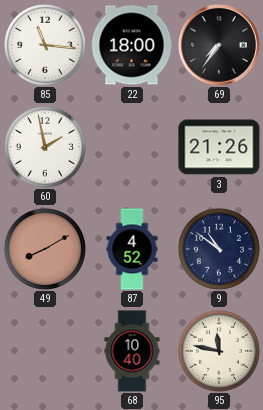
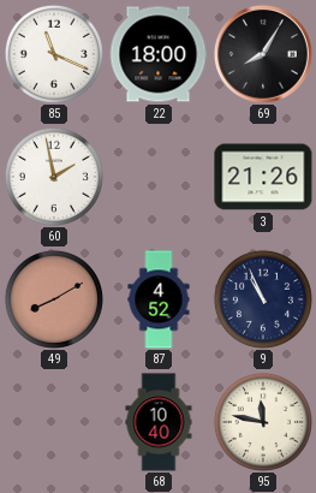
85: 11:16 -> 11:19
69: 7:36 -> 8:05
9: 10:51 -> 10:56
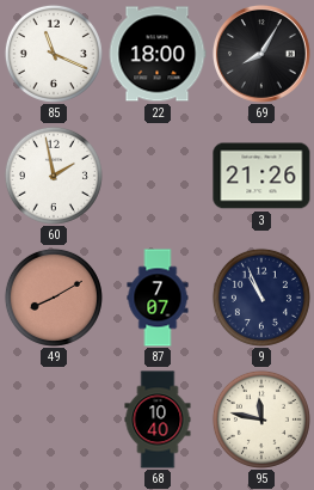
87: 4:52 -> 7:07
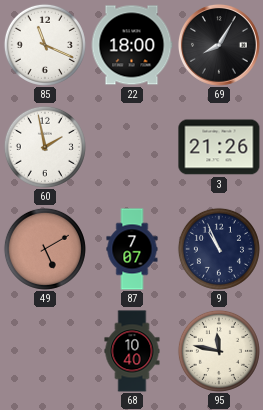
49: 8:10 -> 5:10
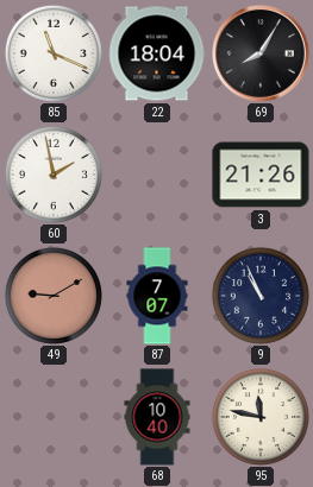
22: 18:00 -> 18:04
49: 5:10 -> 9:10
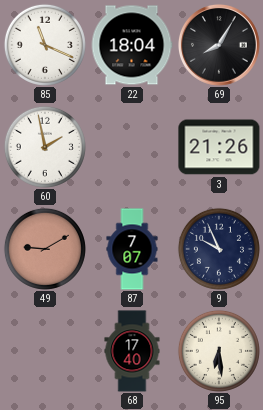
9: 10:56 -> 9:56
68: 10:40 -> 17:40
95: 11:47 -> 6:29
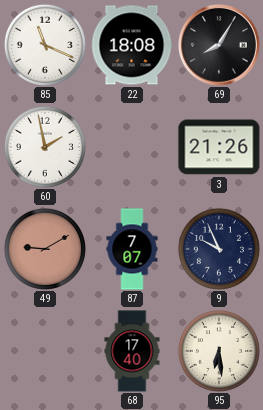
22: 18:04 -> 18:08
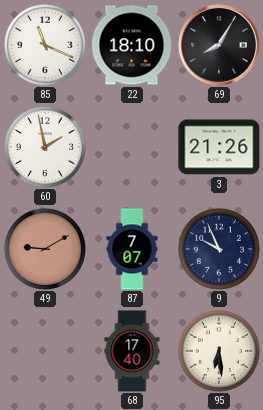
22: 18:08 -> 18:10
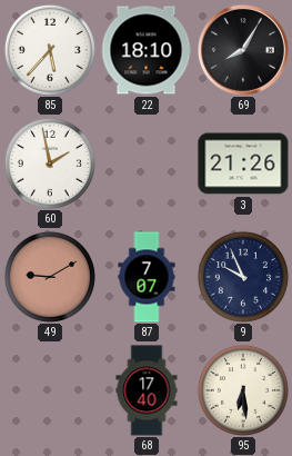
85: 11:19 -> 5:37
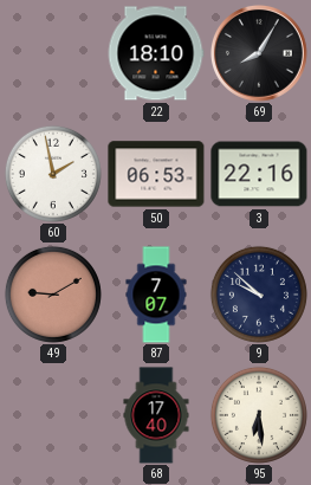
85: 5:37 -> none
50: none -> 06:53
3: 21:26 -> 22:16
9: 9:56 -> 9:52
